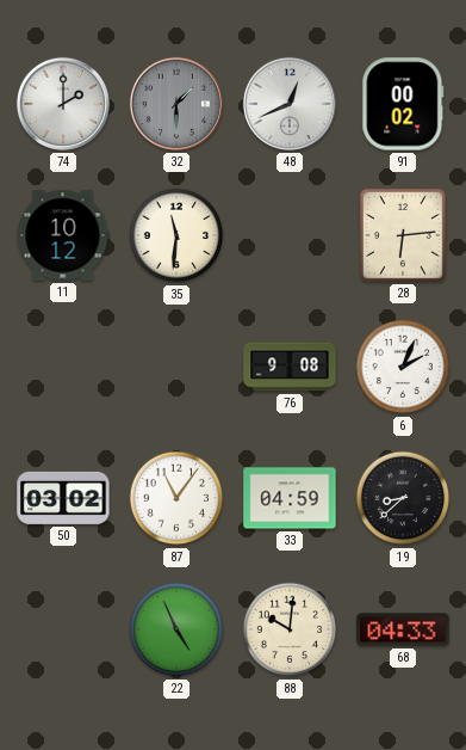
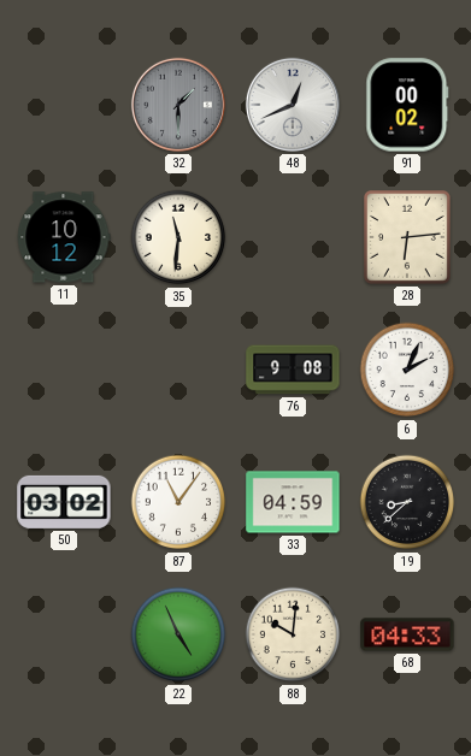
74: 2:00 -> none
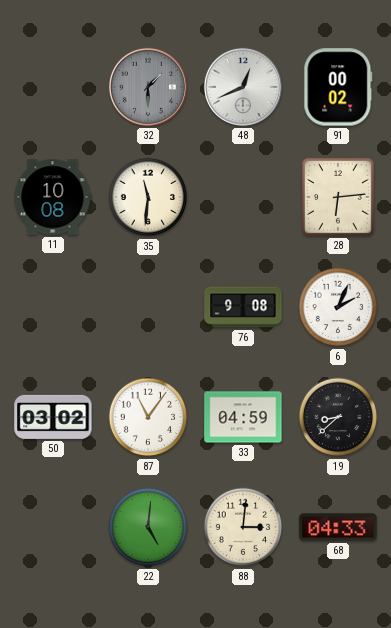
11: 10:12 -> 10:08
22: 4:56 -> 5:01
88: 10:01 -> 3:01
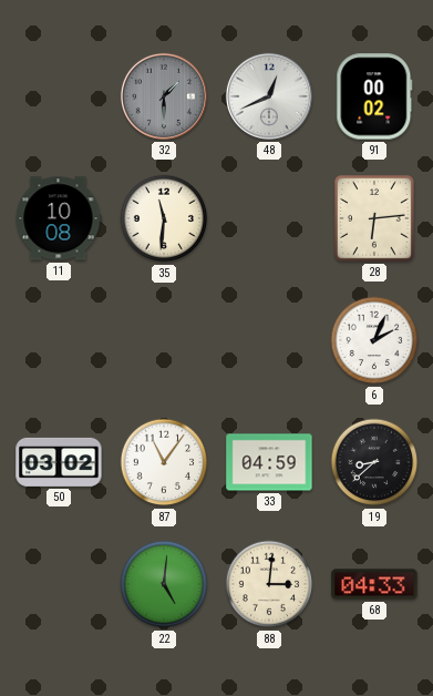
76: 9:08 -> none
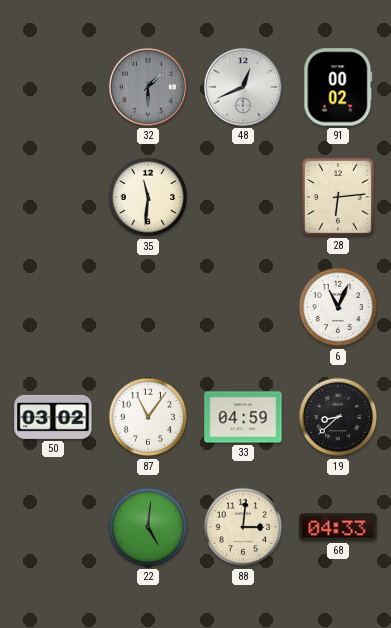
11: 10:08 -> none
6: 2:04 -> 11:04
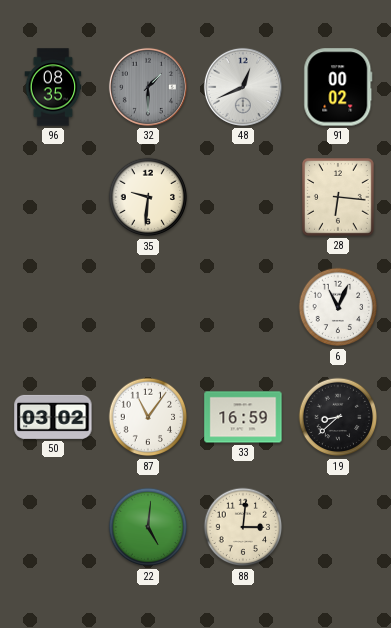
96: none -> 08:35
35: 11:31 -> 9:31
28: 6:14 -> 6:16
33: 04:59 -> 16:59
68: 04:33 -> none
